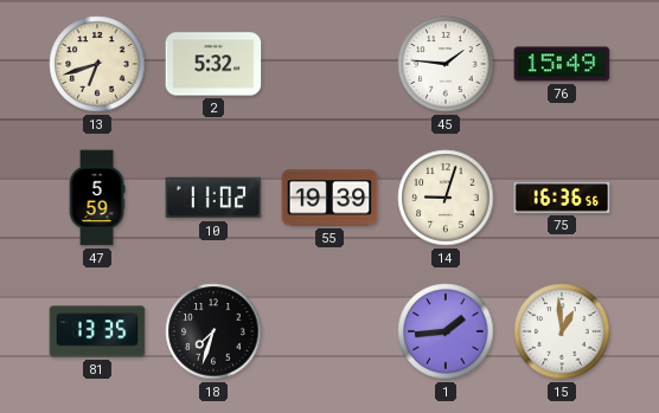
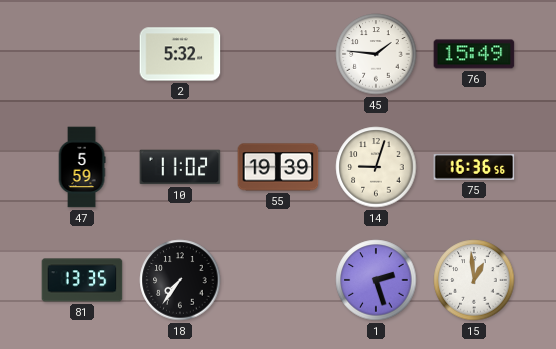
13: 6:42 -> none
18: 7:33 -> 7:36
1: 1:44 -> 2:27
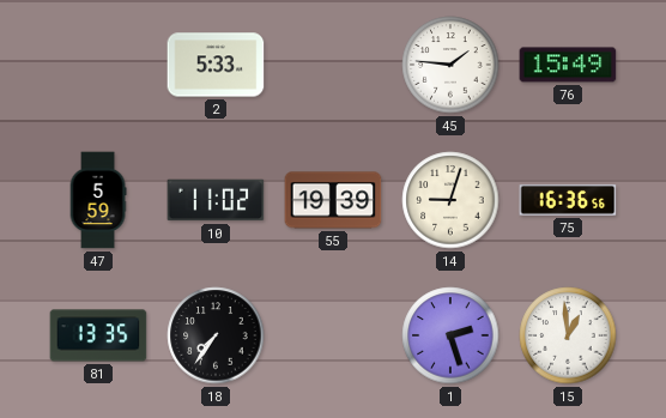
2: 5:32 -> 5:33
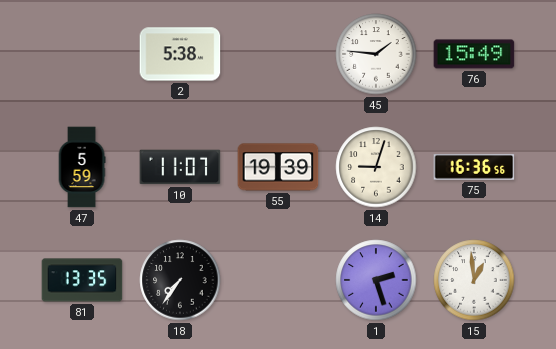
2: 5:33 -> 5:38
10: 11:02 -> 11:07
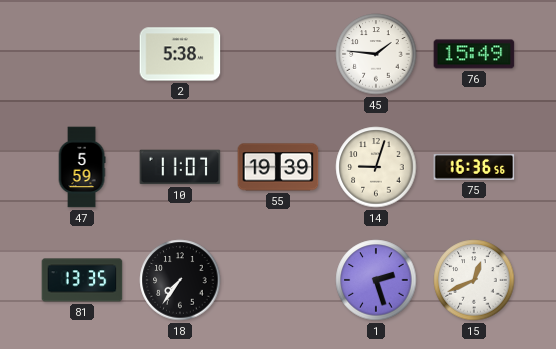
15: 12:59 -> 12:41
